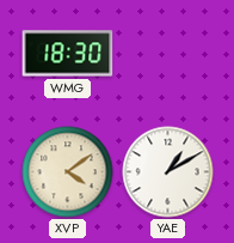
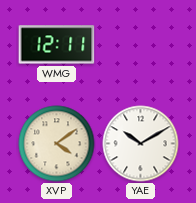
WMG: 18:30 -> 12:11
YAE: 1:10 -> 10:10
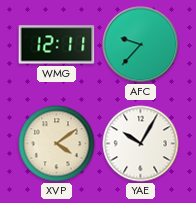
AFC: none -> 9:37
YAE: 10:10 -> 10:05
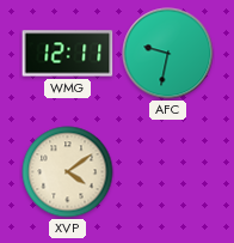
AFC: 9:37 -> 9:32
YAE: 10:05 -> none
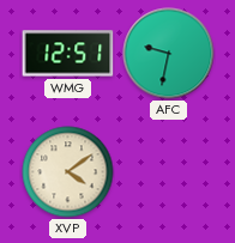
WMG: 12:11 -> 12:51
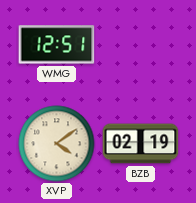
AFC: 9:32 -> none
BZB: none -> 02:19
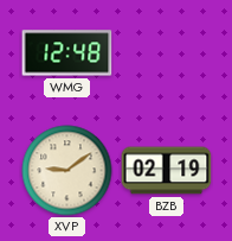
WMG: 12:51 -> 12:48
XVP: 4:09 -> 9:09
